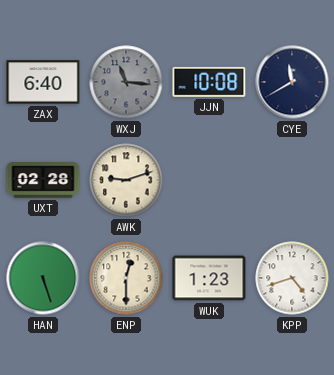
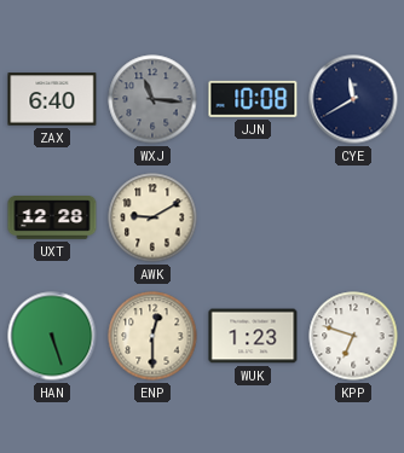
UXT: 02:28 -> 12:28
AWK: 9:12 -> 9:10
KPP: 4:42 -> 6:48
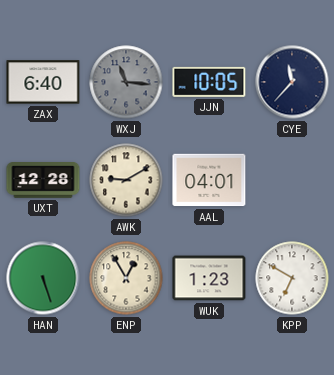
JJN: 10:08 -> 10:05
CYE: 11:40 -> 11:37
AAL: none -> 04:01
ENP: 12:30 -> 12:55
KPP: 6:48 -> 6:50
